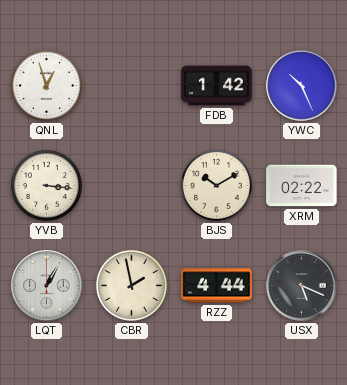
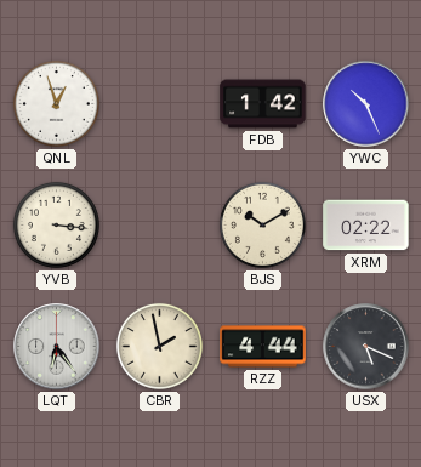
LQT: 1:05 -> 6:24
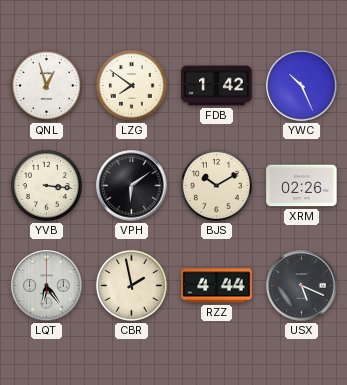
LZG: none -> 7:51
VPH: none -> 6:09
XRM: 02:22 -> 02:26
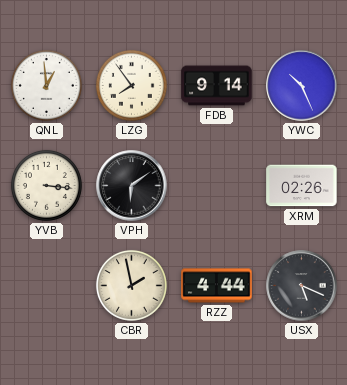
QNL: 12:57 -> 12:59
LZG: 7:51 -> 7:54
FDB: 1:42 -> 9:14
BJS: 10:10 -> none
LQT: 6:24 -> none
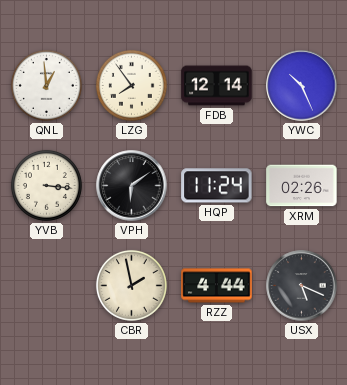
FDB: 9:14 -> 12:14
HQP: none -> 11:24
